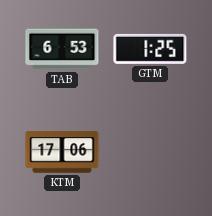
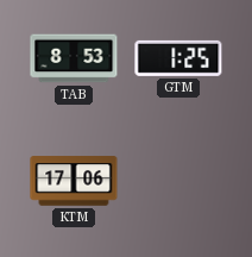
TAB: 6:53 -> 8:53
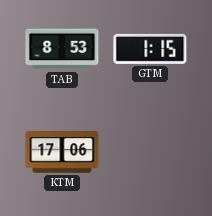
GTM: 1:25 -> 1:15
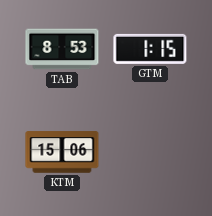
KTM: 17:06 -> 15:06
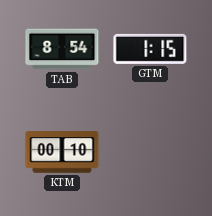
TAB: 8:53 -> 8:54
KTM: 15:06 -> 00:10
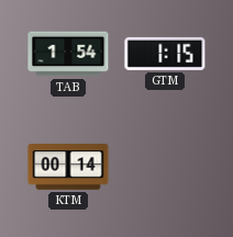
TAB: 8:54 -> 1:54
KTM: 00:10 -> 00:14
